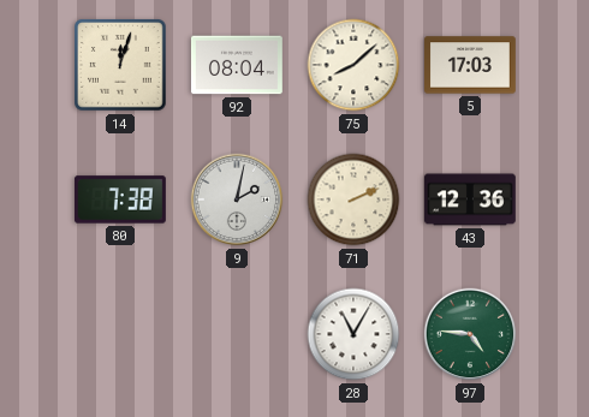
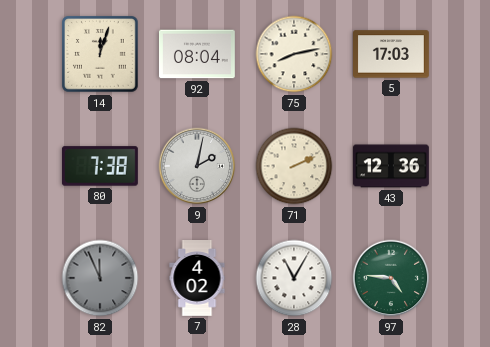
75: 8:08 -> 8:13
82: none -> 11:56
7: none -> 4:02
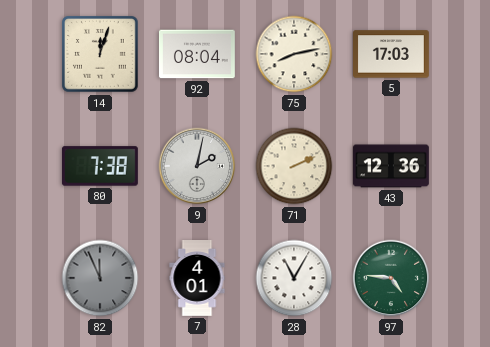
7: 4:02 -> 4:01
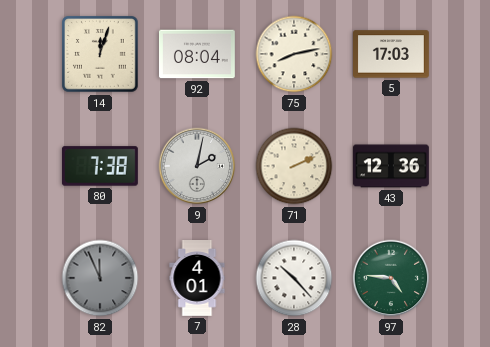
28: 11:05 -> 10:23
